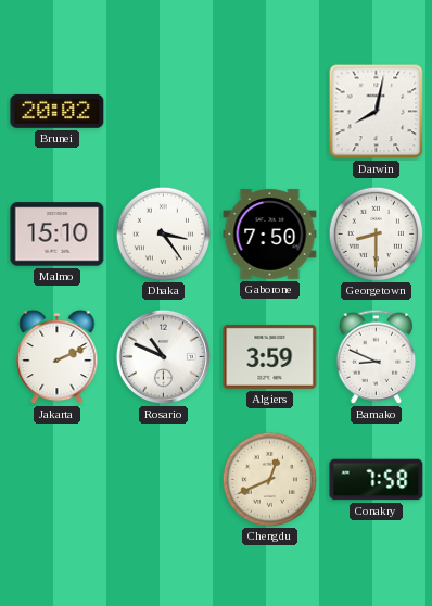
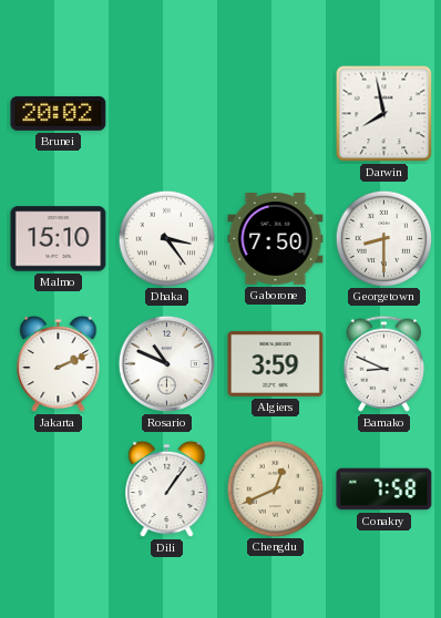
Darwin: 8:02 -> 7:58
Dili: none -> 1:06
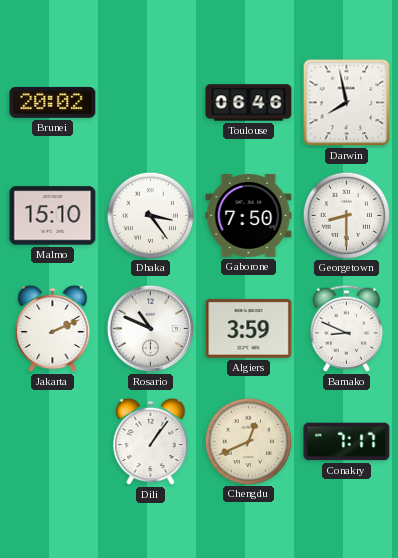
Toulouse: none -> 06:46
Conakry: 7:58 -> 7:17
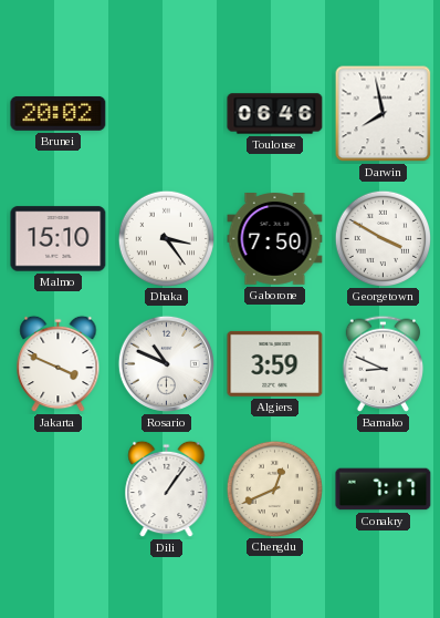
Georgetown: 8:30 -> 3:50
Jakarta: 2:11 -> 3:49
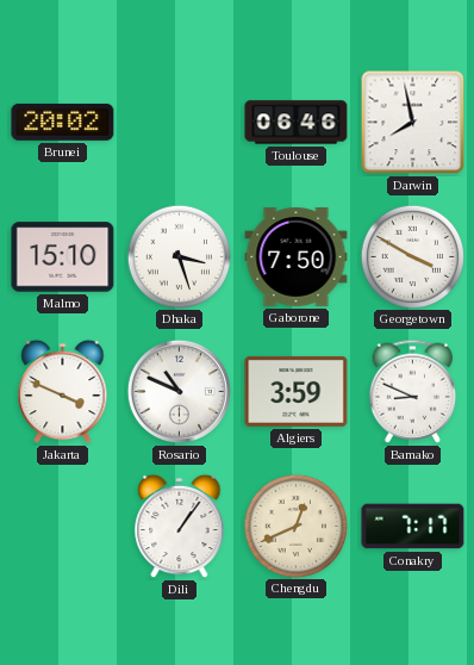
Dhaka: 3:24 -> 3:27
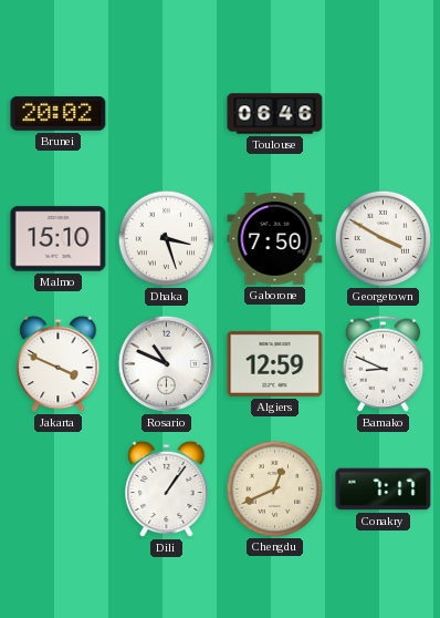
Darwin: 7:58 -> none
Algiers: 3:59 -> 12:59
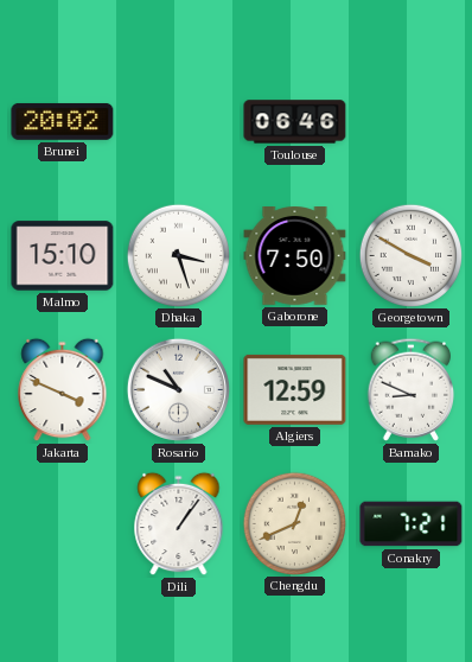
Conakry: 7:17 -> 7:21
